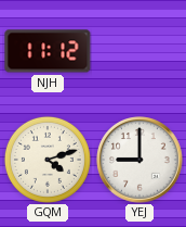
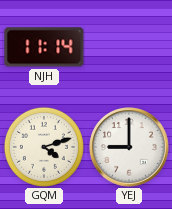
NJH: 11:12 -> 11:14
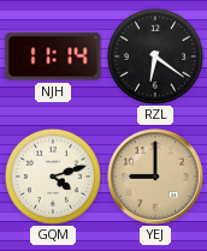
RZL: none -> 6:21
YEJ dial: white -> champagne
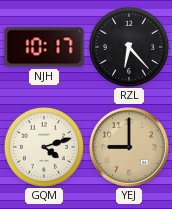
NJH: 11:14 -> 10:17
RZL: 6:21 -> 6:23
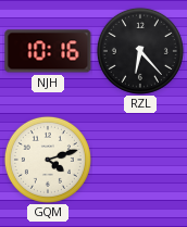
NJH: 10:17 -> 10:16
YEJ: 9:00 -> none
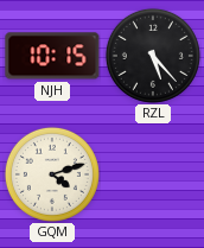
NJH: 10:16 -> 10:15
RZL: 6:23 -> 5:23
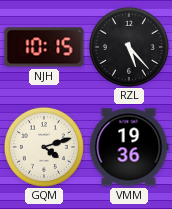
VMM: none -> 19:36
